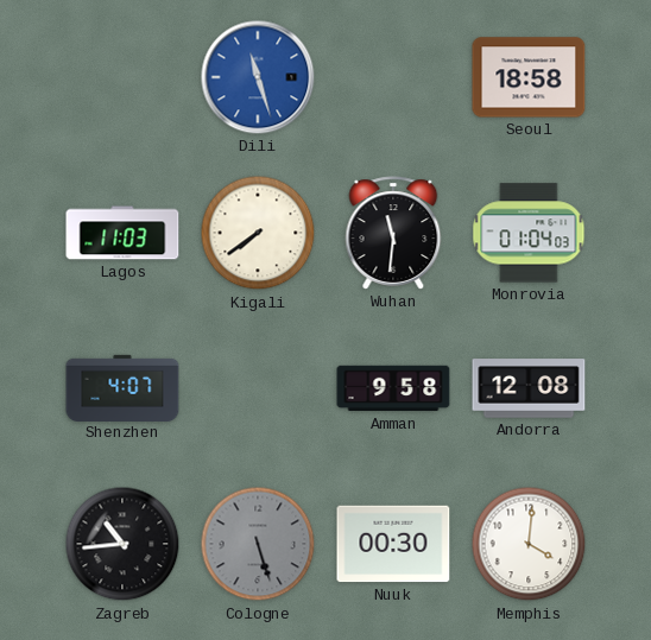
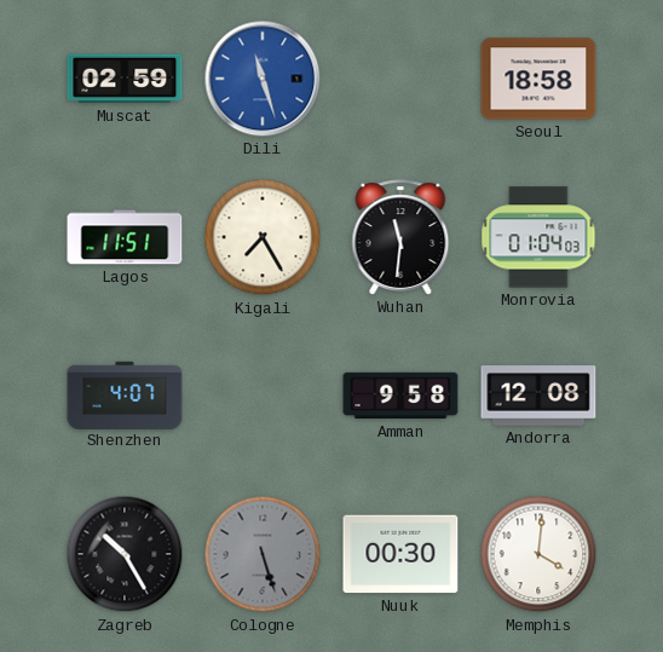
Muscat: none -> 02:59
Lagos: 11:03 -> 11:51
Kigali: 7:39 -> 7:25
Zagreb: 10:44 -> 10:25
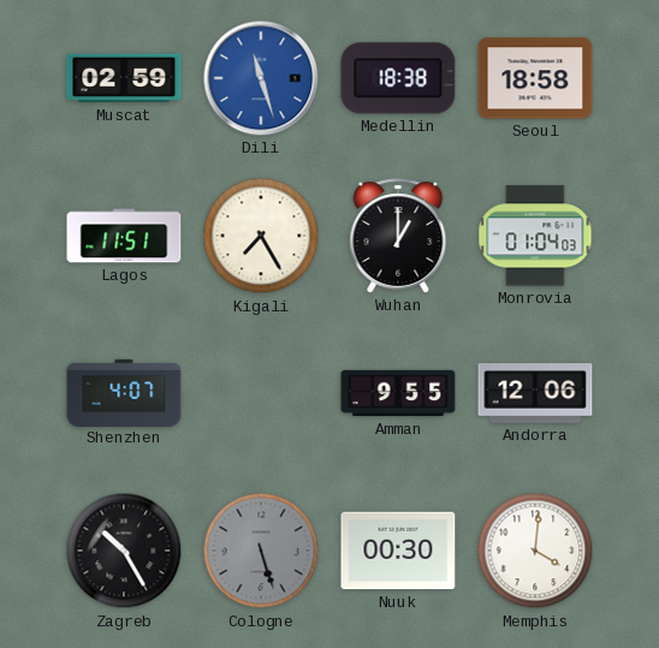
Medellin: none -> 18:38
Wuhan: 11:31 -> 1:00
Amman: 9:58 -> 9:55
Andorra: 12:08 -> 12:06
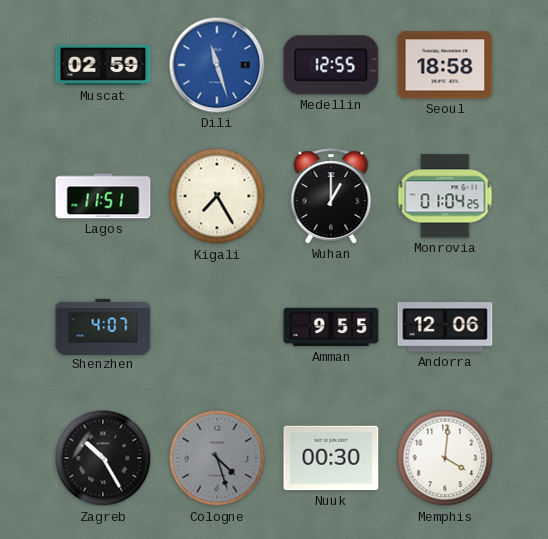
Medellin: 18:38 -> 12:55
Monrovia: 01:04:03 -> 01:04:25
Cologne: 5:27 -> 4:27
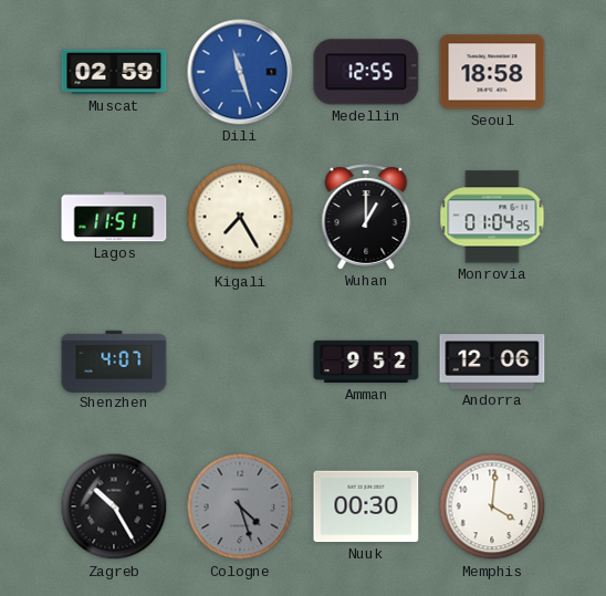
Amman: 9:55 -> 9:52
